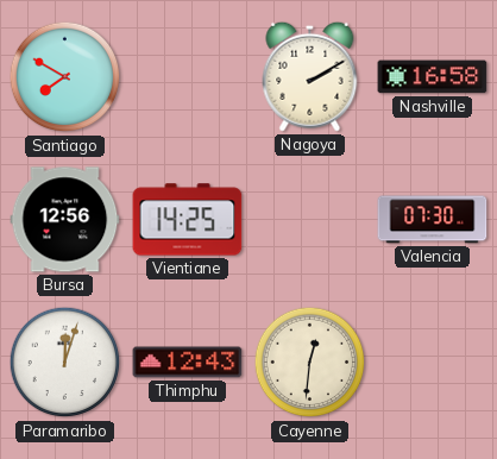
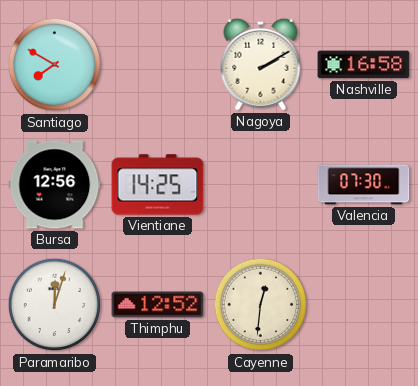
Thimphu: 12:43 -> 12:52
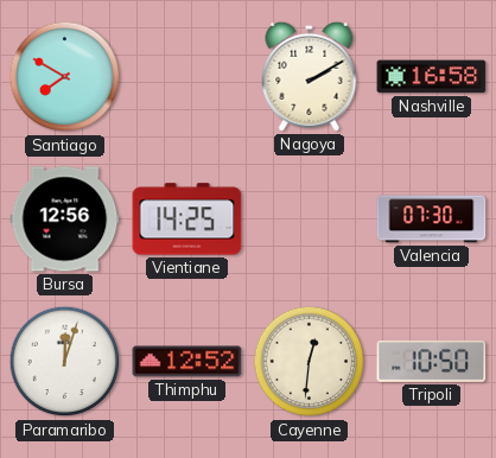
Tripoli: none -> 10:50
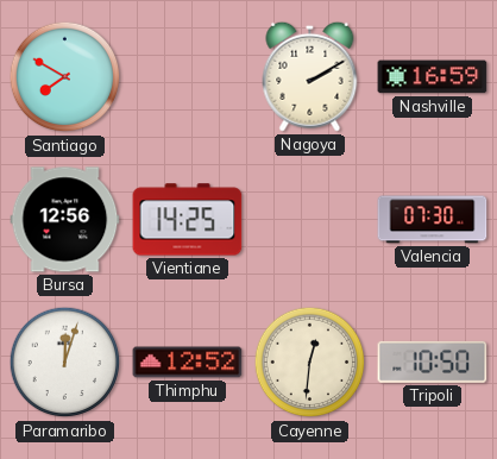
Nashville: 16:58 -> 16:59
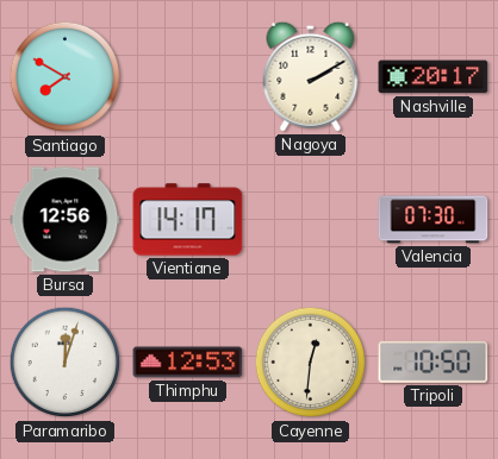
Nashville: 16:59 -> 20:17
Vientiane: 14:25 -> 14:17
Thimphu: 12:52 -> 12:53
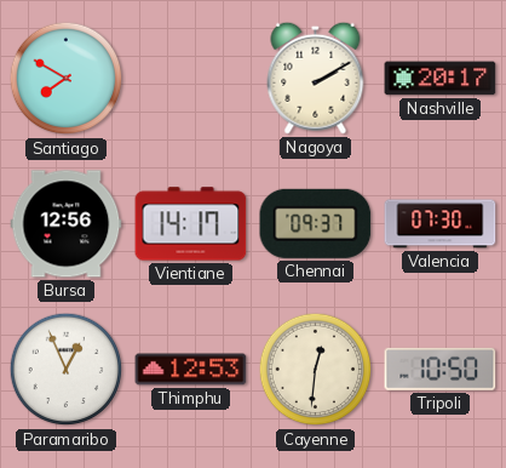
Chennai: none -> 09:37
Paramaribo: 12:03 -> 12:56
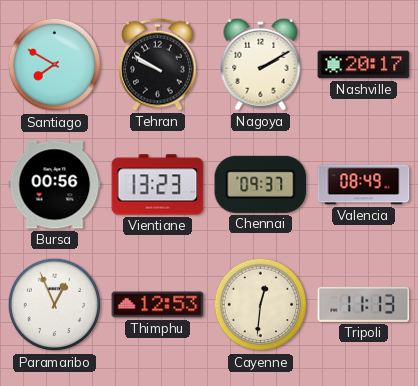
Tehran: none -> 9:50
Bursa: 12:56 -> 00:56
Vientiane: 14:17 -> 13:23
Valencia: 07:30 -> 08:49
Tripoli: 10:50 -> 11:13
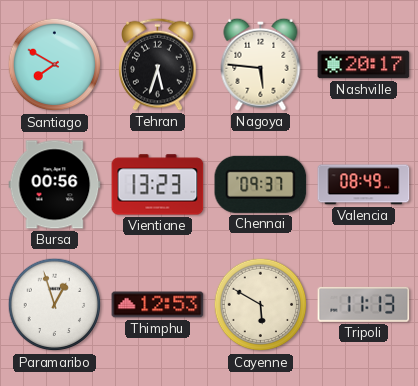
Tehran: 9:50 -> 5:33
Nagoya: 2:10 -> 5:46
Paramaribo: 12:56 -> 12:57
Cayenne: 12:31 -> 5:50
